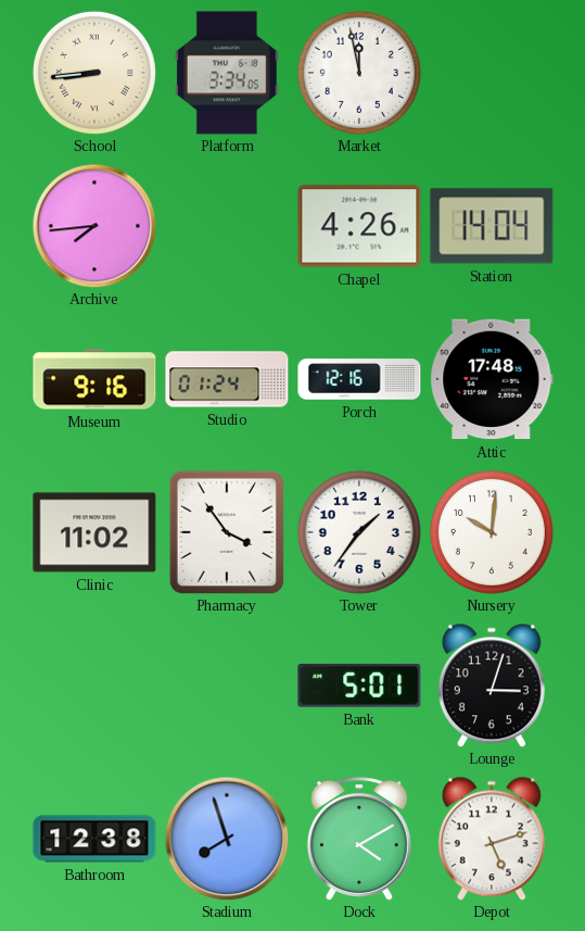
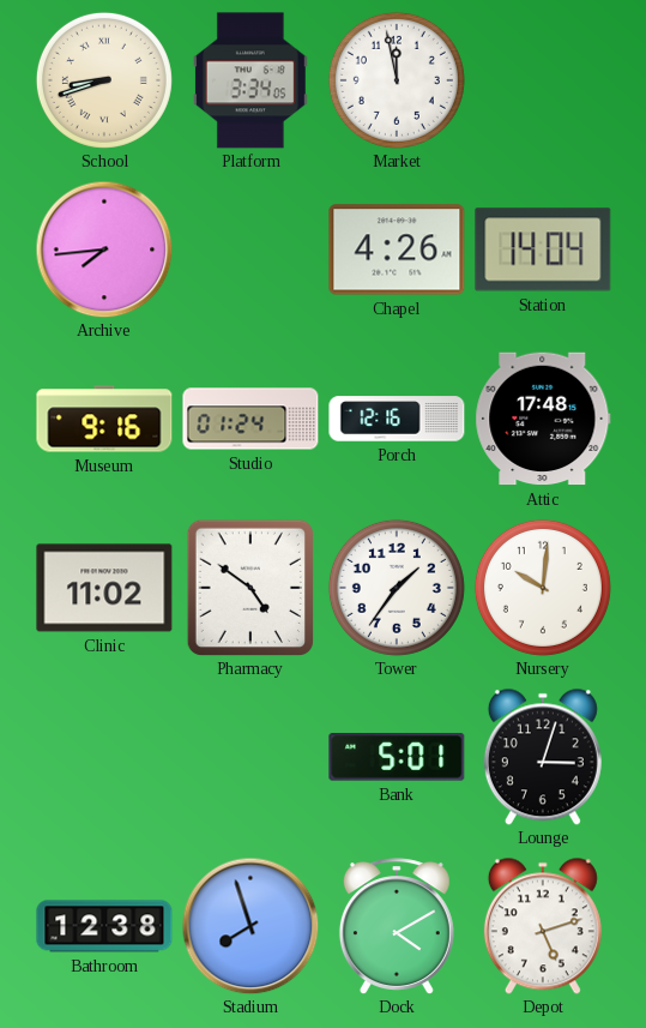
School: 8:44 -> 8:42
Pharmacy: 3:54 -> 4:51
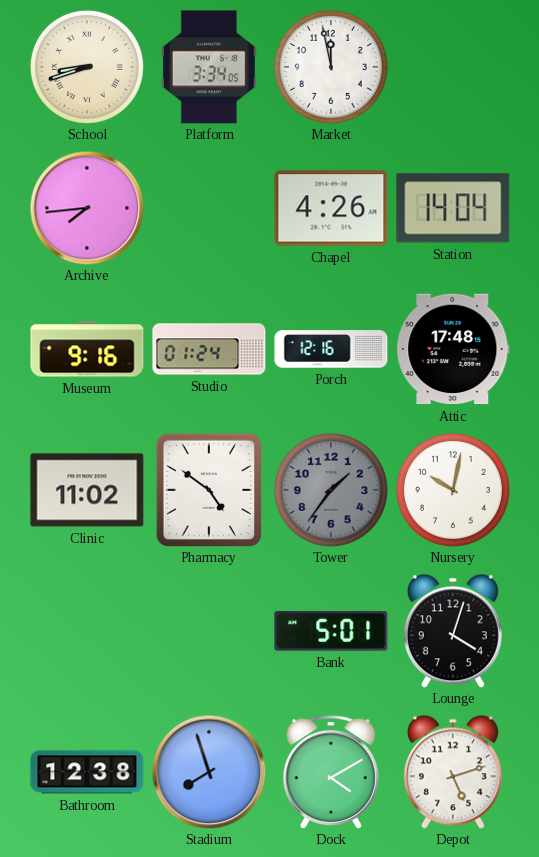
Tower dial: white -> grey
Nursery: 10:01 -> 10:02
Lounge: 3:03 -> 4:03
